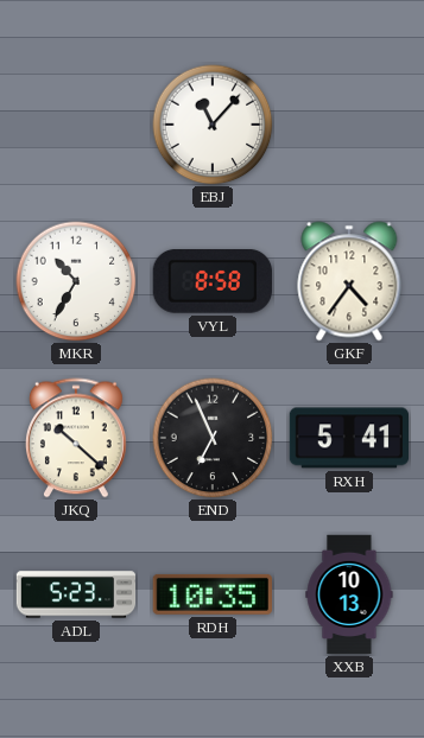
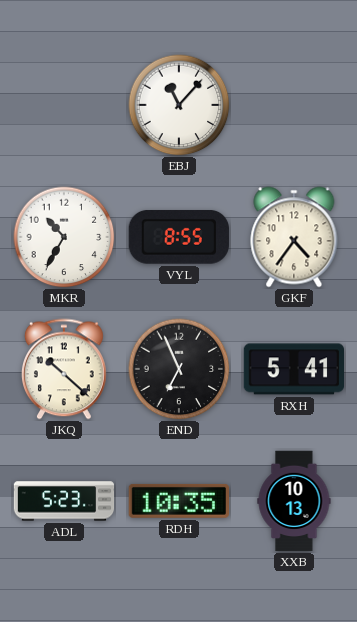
VYL: 8:58 -> 8:55
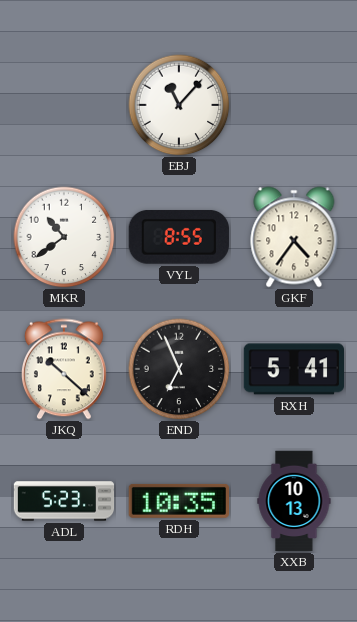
MKR: 10:35 -> 10:39
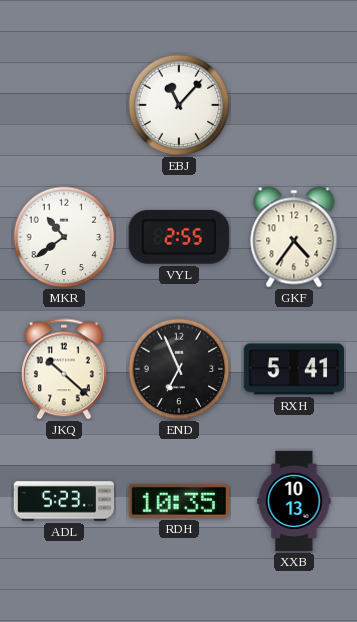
VYL: 8:55 -> 2:55
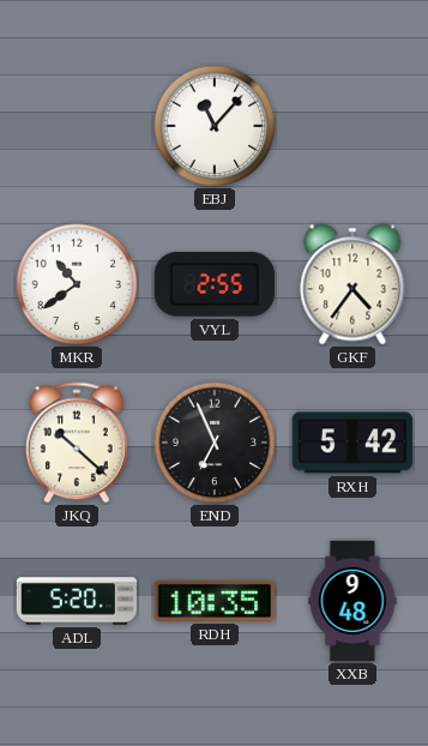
RXH: 5:41 -> 5:42
ADL: 5:23 -> 5:20
XXB: 10:13 -> 9:48
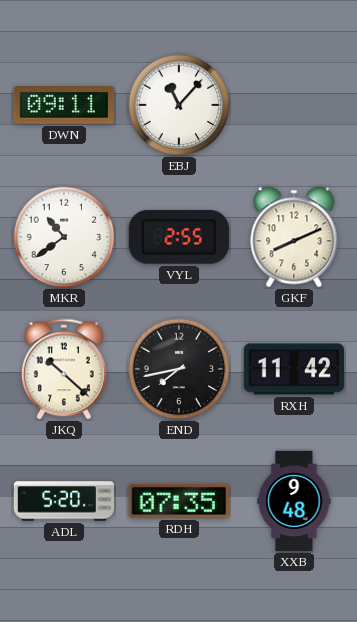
DWN: none -> 09:11
GKF: 4:36 -> 8:11
END: 6:56 -> 7:43
RXH: 5:42 -> 11:42
RDH: 10:35 -> 07:35
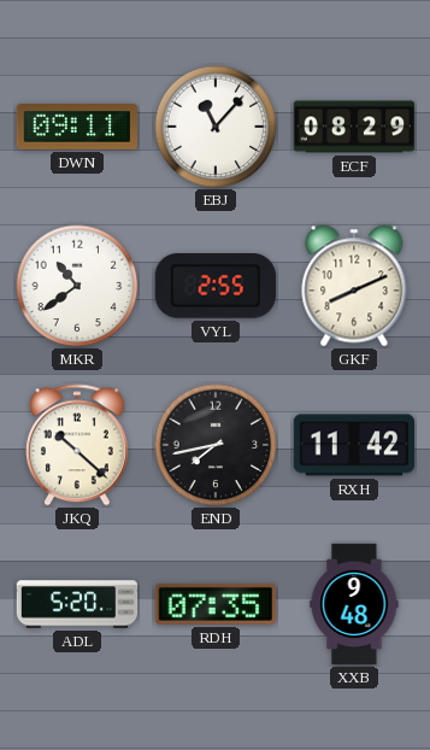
ECF: none -> 08:29
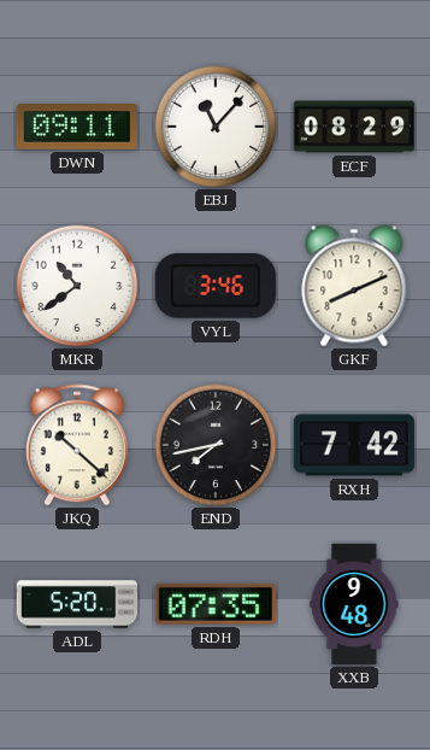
VYL: 2:55 -> 3:46
RXH: 11:42 -> 7:42
